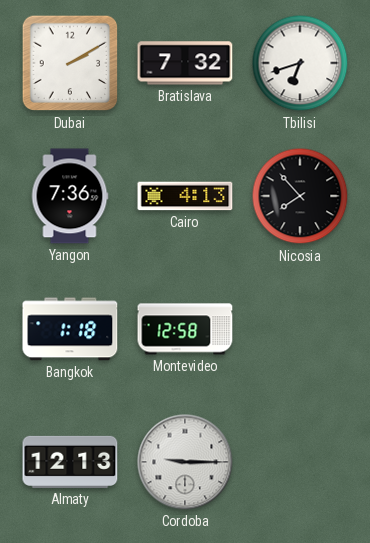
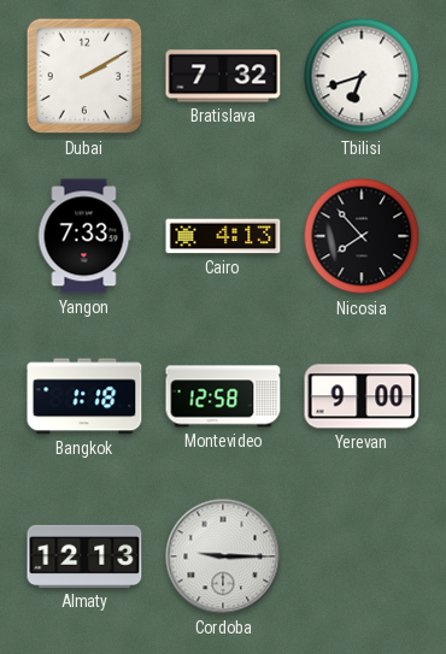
Yangon: 7:36 -> 7:33
Yerevan: none -> 9:00
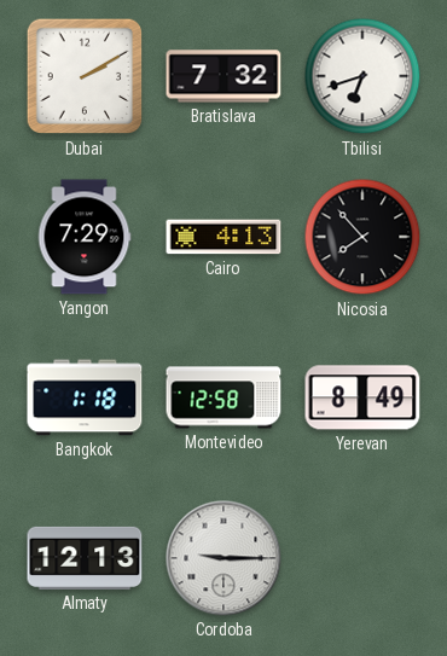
Yangon: 7:33 -> 7:29
Yerevan: 9:00 -> 8:49
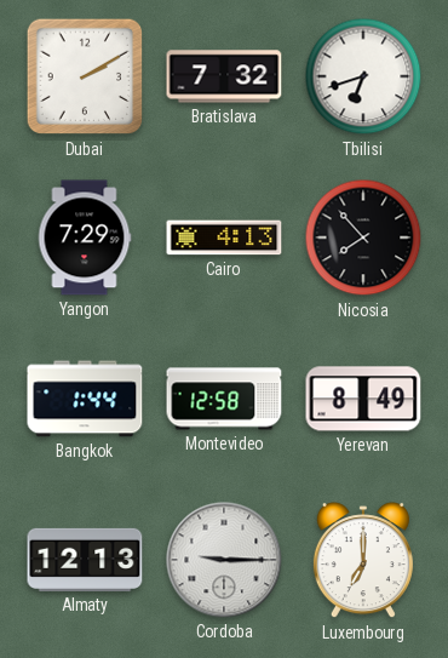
Bangkok: 1:18 -> 1:44
Luxembourg: none -> 7:00
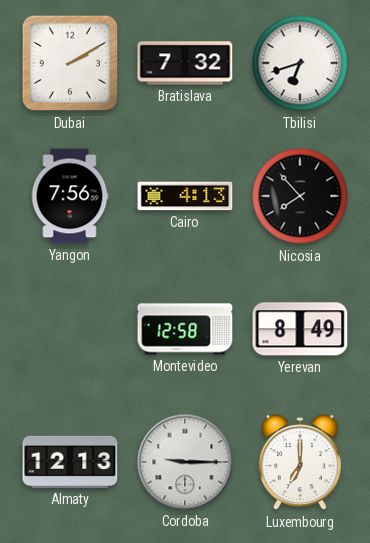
Yangon: 7:29 -> 7:56
Bangkok: 1:44 -> none
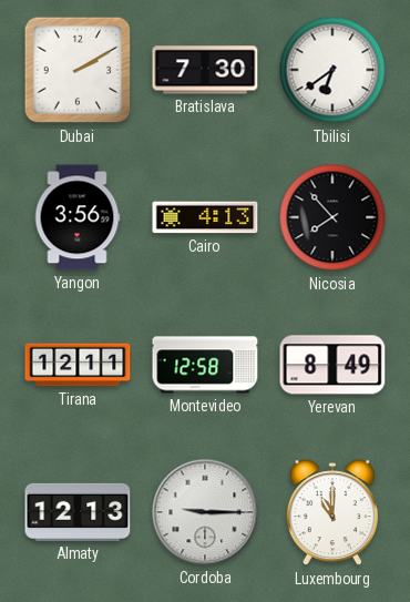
Bratislava: 7:32 -> 7:30
Tbilisi: 6:42 -> 6:39
Yangon: 7:56 -> 3:56
Tirana: none -> 12:11
Luxembourg: 7:00 -> 11:00
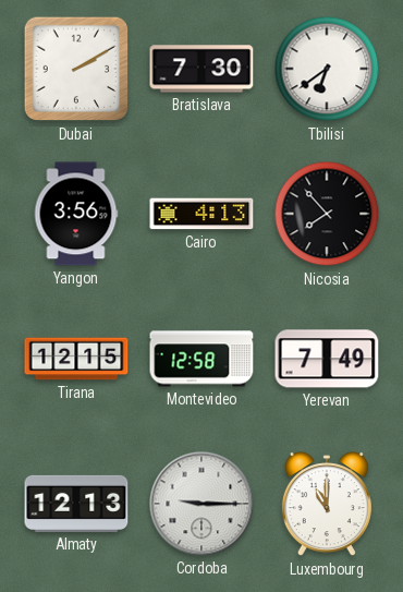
Tirana: 12:11 -> 12:15
Yerevan: 8:49 -> 7:49
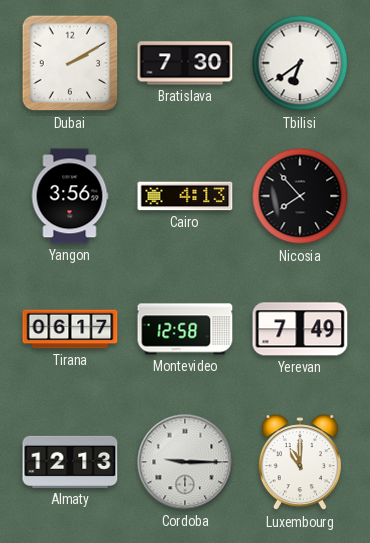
Tirana: 12:15 -> 06:17
